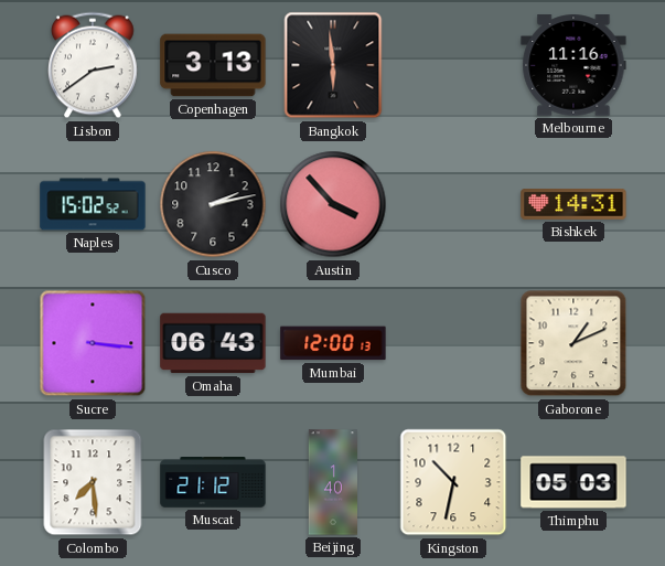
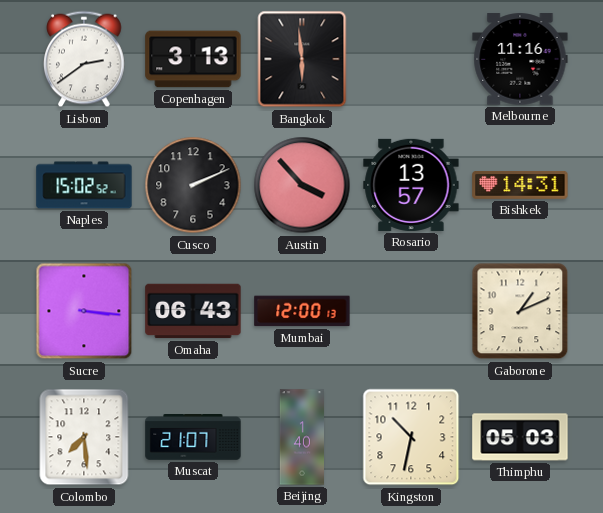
Cusco: 2:13 -> 2:11
Rosario: none -> 13:57
Muscat: 21:12 -> 21:07
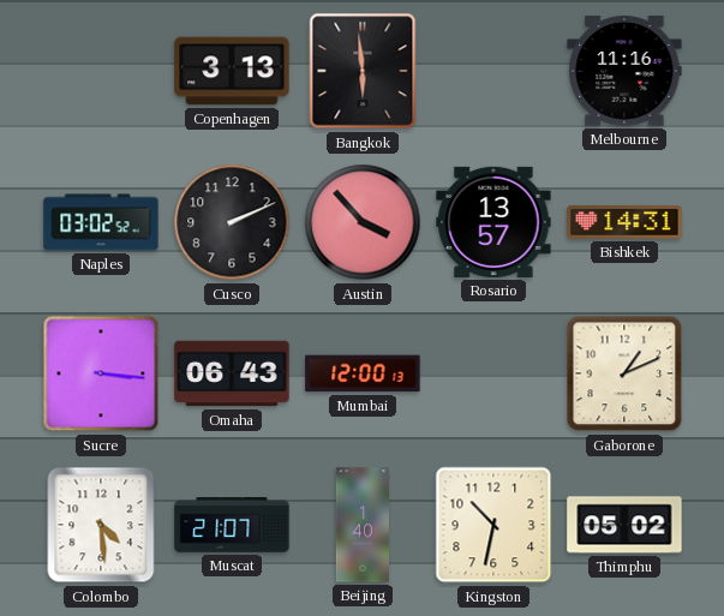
Lisbon: 2:39 -> none
Naples: 15:02 -> 03:02
Colombo: 7:29 -> 4:29
Thimphu: 05:03 -> 05:02
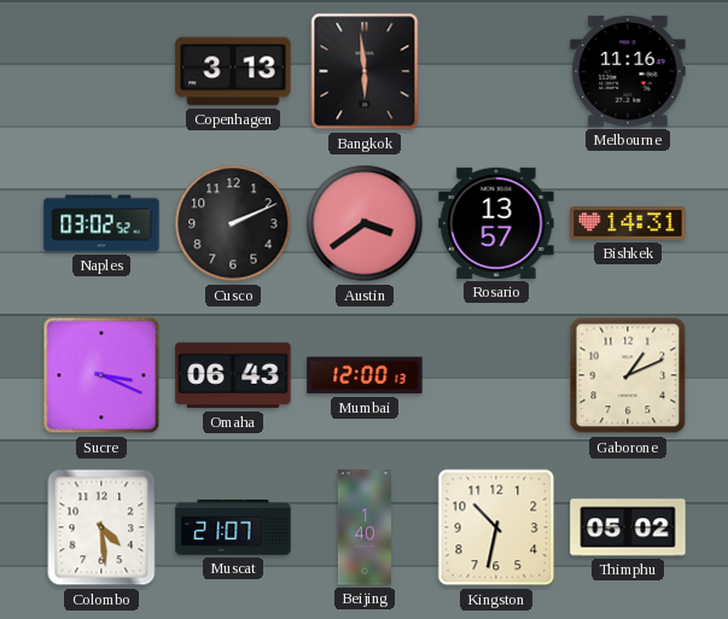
Austin: 3:53 -> 3:39
Sucre: 3:16 -> 3:19
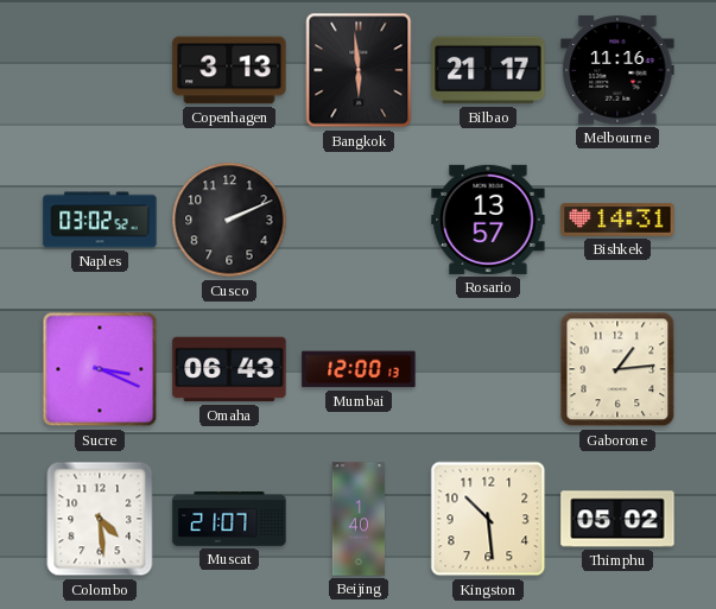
Bilbao: none -> 21:17
Austin: 3:39 -> none
Gaborone: 1:11 -> 1:14
Kingston: 10:32 -> 10:29
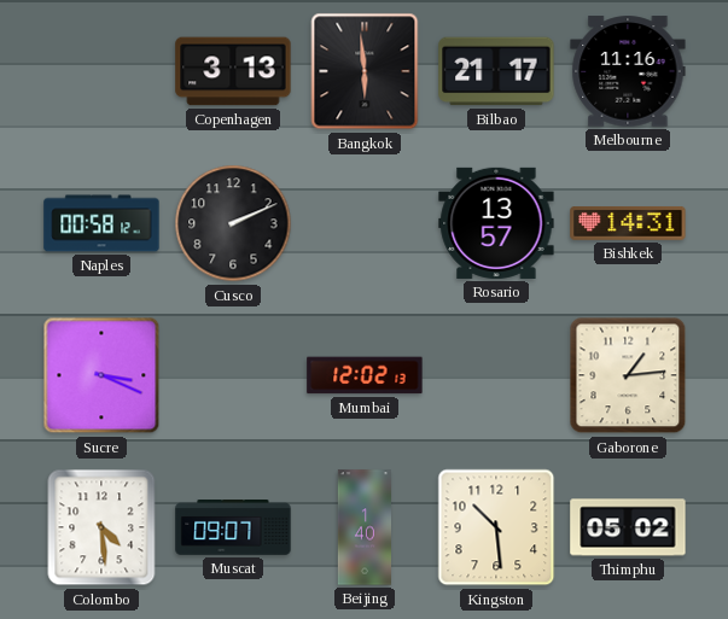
Naples: 03:02 -> 00:58
Omaha: 06:43 -> none
Mumbai: 12:00 -> 12:02
Muscat: 21:07 -> 09:07
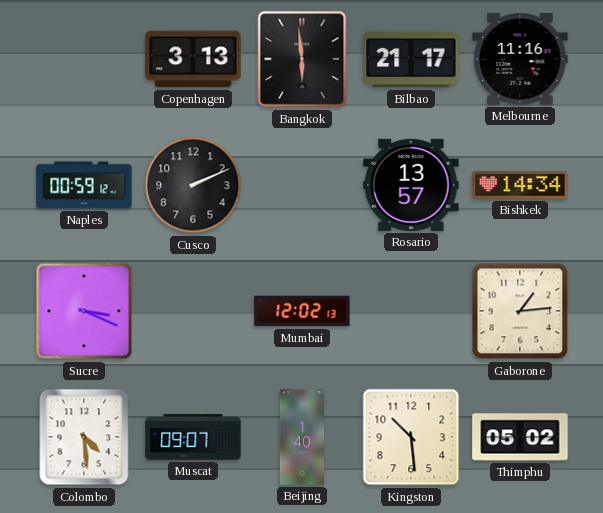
Naples: 00:58 -> 00:59
Bishkek: 14:31 -> 14:34
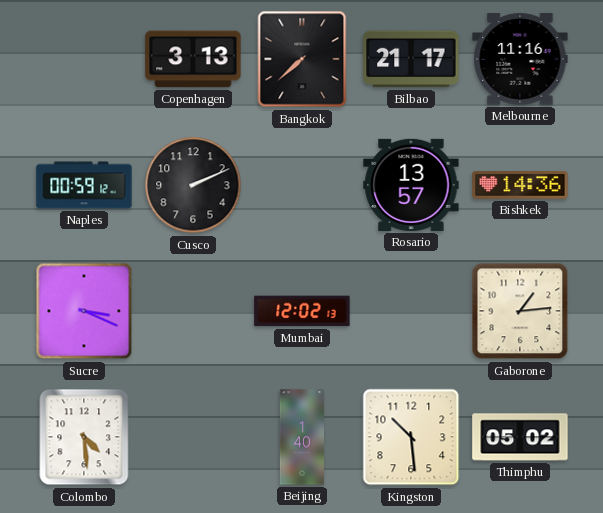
Bangkok: 5:59 -> 7:38
Bishkek: 14:34 -> 14:36
Muscat: 09:07 -> none
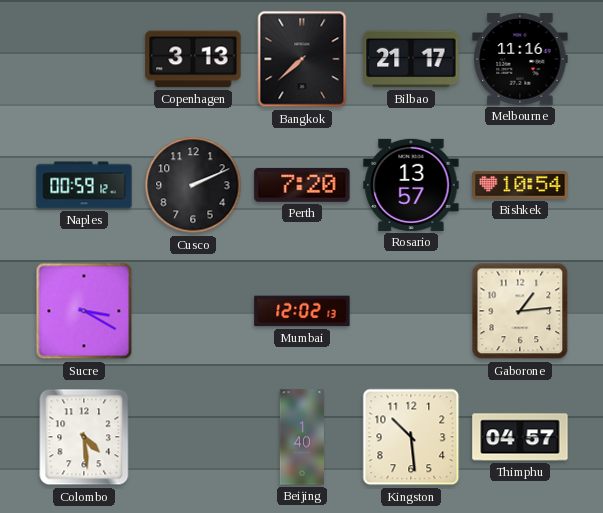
Perth: none -> 7:20
Bishkek: 14:36 -> 10:54
Sucre: 3:19 -> 3:20
Thimphu: 05:02 -> 04:57
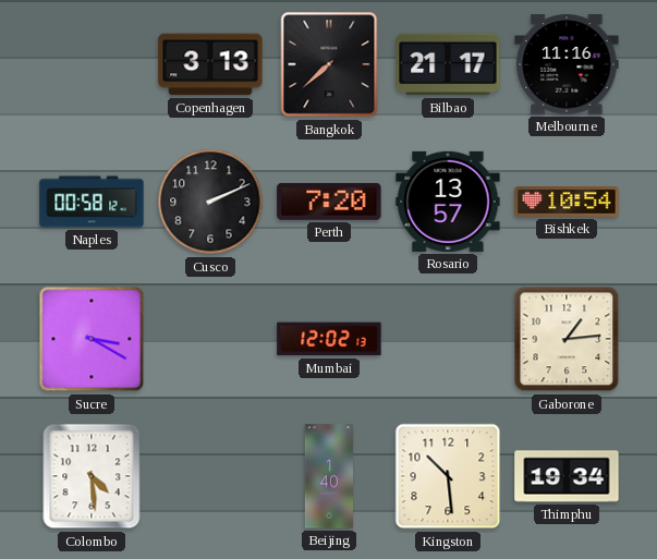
Naples: 00:59 -> 00:58
Thimphu: 04:57 -> 19:34
